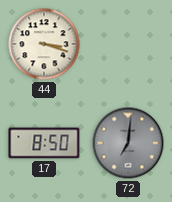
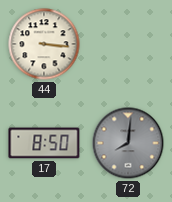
44: 3:18 -> 3:16
72: 7:01 -> 8:01
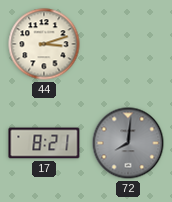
44: 3:16 -> 3:12
17: 8:50 -> 8:21
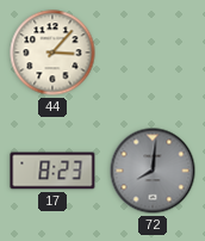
44: 3:12 -> 3:07
17: 8:21 -> 8:23
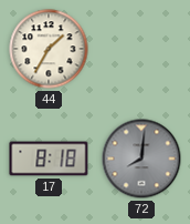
44: 3:07 -> 1:35
17: 8:23 -> 8:18
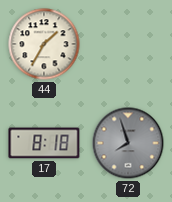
72: 8:01 -> 7:57
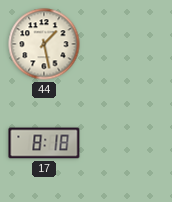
44: 1:35 -> 1:28
72: 7:57 -> none
